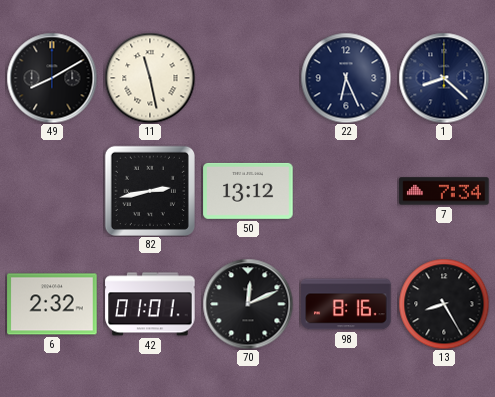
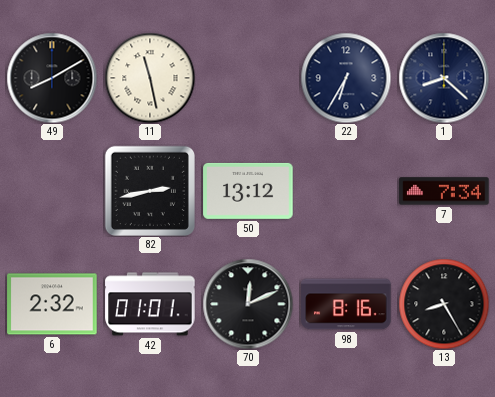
22: 6:26 -> 6:35
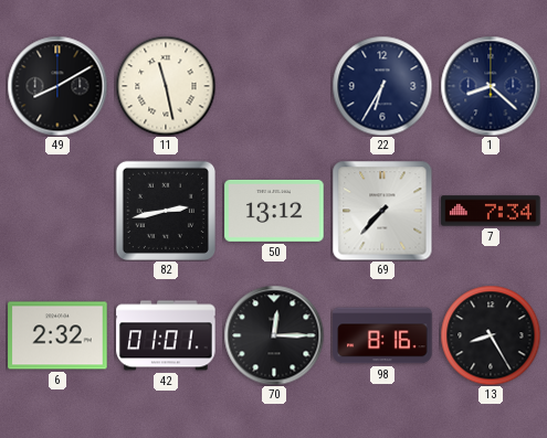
69: none -> 7:37
70: 12:11 -> 12:15
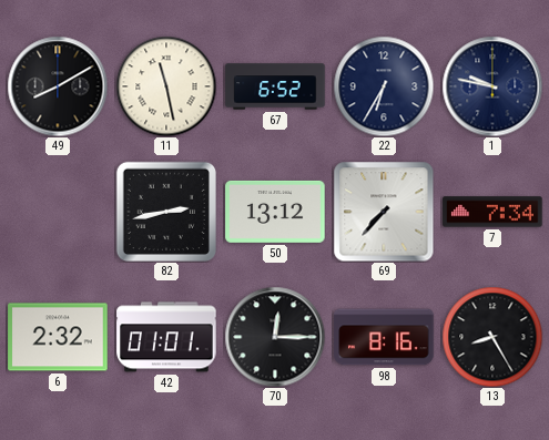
67: none -> 6:52
1: 8:22 -> 9:47
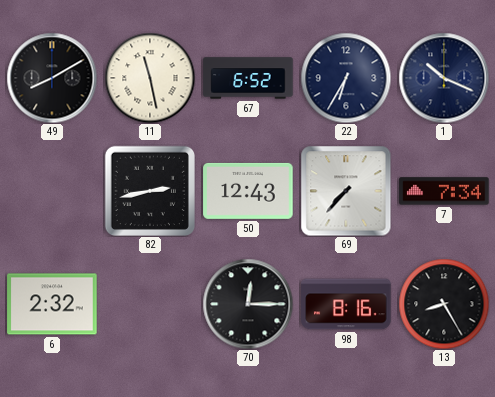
1: 9:47 -> 10:19
50: 13:12 -> 12:43
42: 01:01 -> none
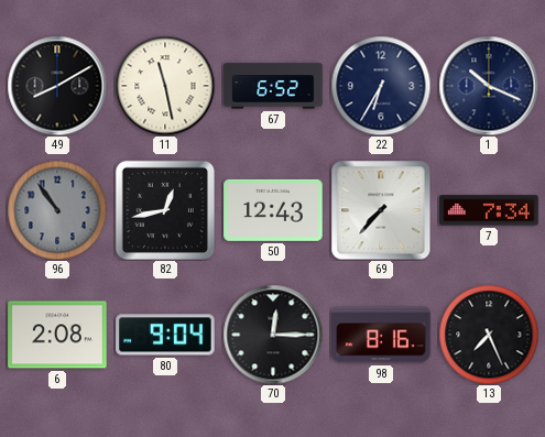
96: none -> 10:54
82: 2:43 -> 12:43
6: 2:32 -> 2:08
80: none -> 9:04
13: 8:25 -> 7:26
